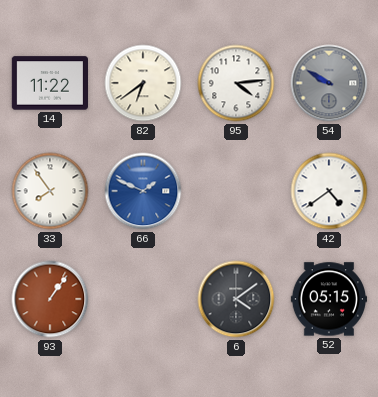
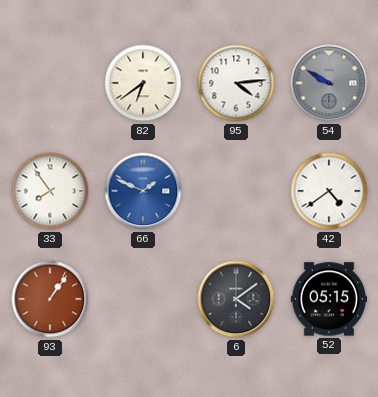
14: 11:22 -> none
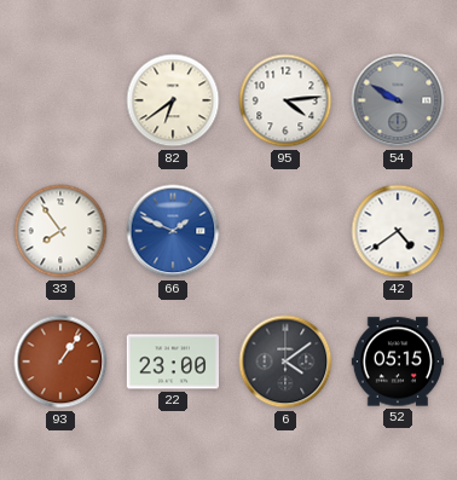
22: none -> 23:00
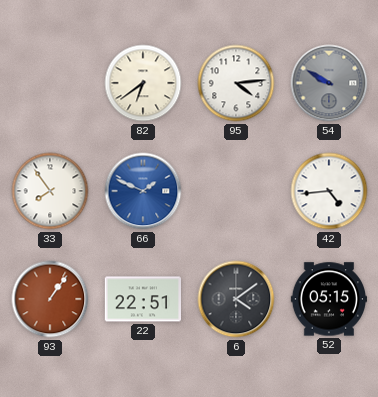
42: 4:39 -> 4:44
22: 23:00 -> 22:51
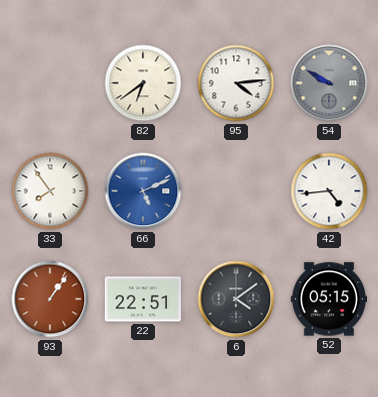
66: 1:49 -> 5:11
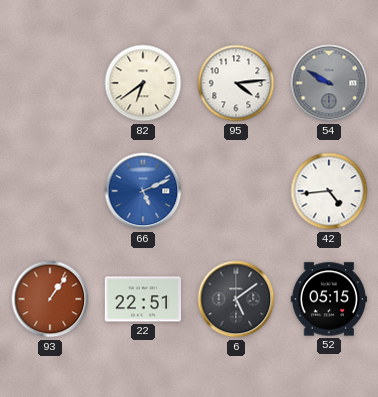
33: 7:54 -> none
6: 4:09 -> 5:09
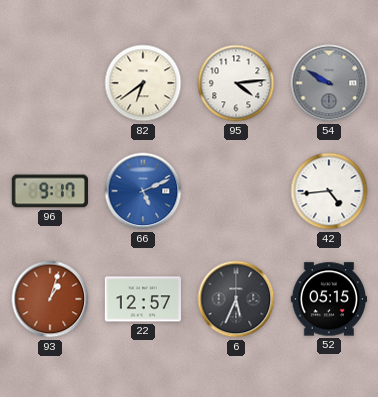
96: none -> 9:17
93: 1:06 -> 1:03
22: 22:51 -> 12:57
6: 5:09 -> 5:34
